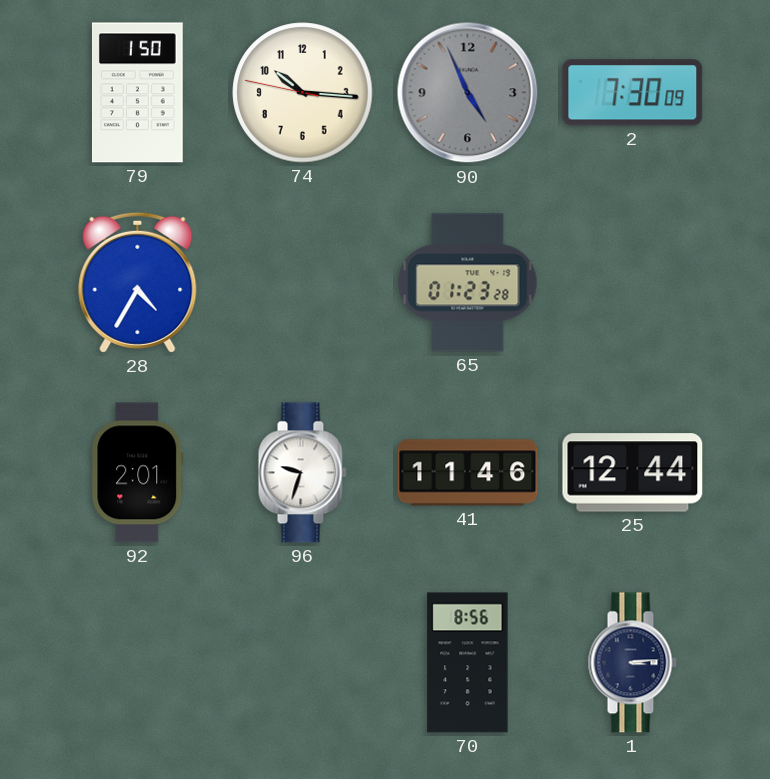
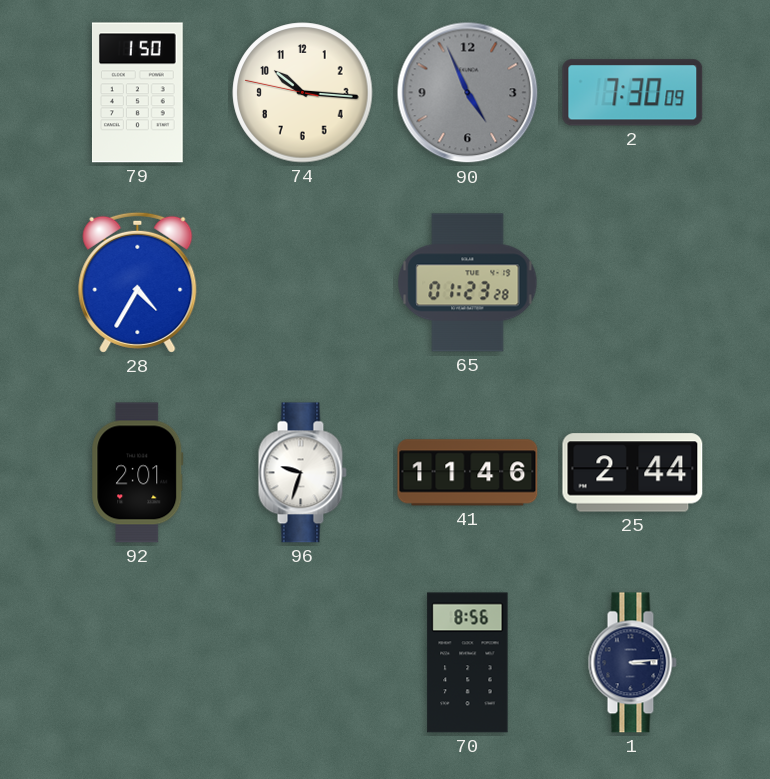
25: 12:44 -> 2:44
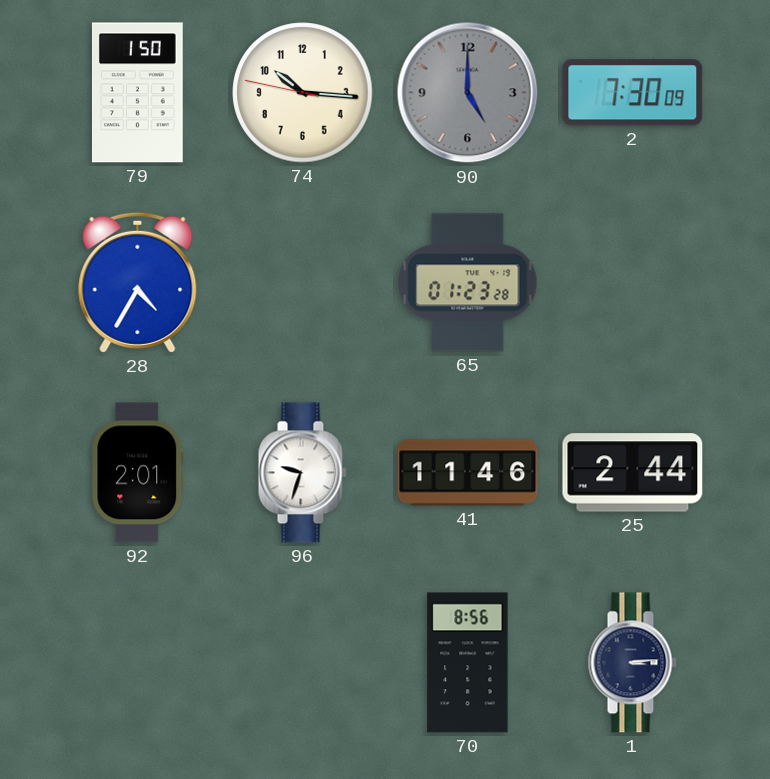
90: 4:56 -> 5:00
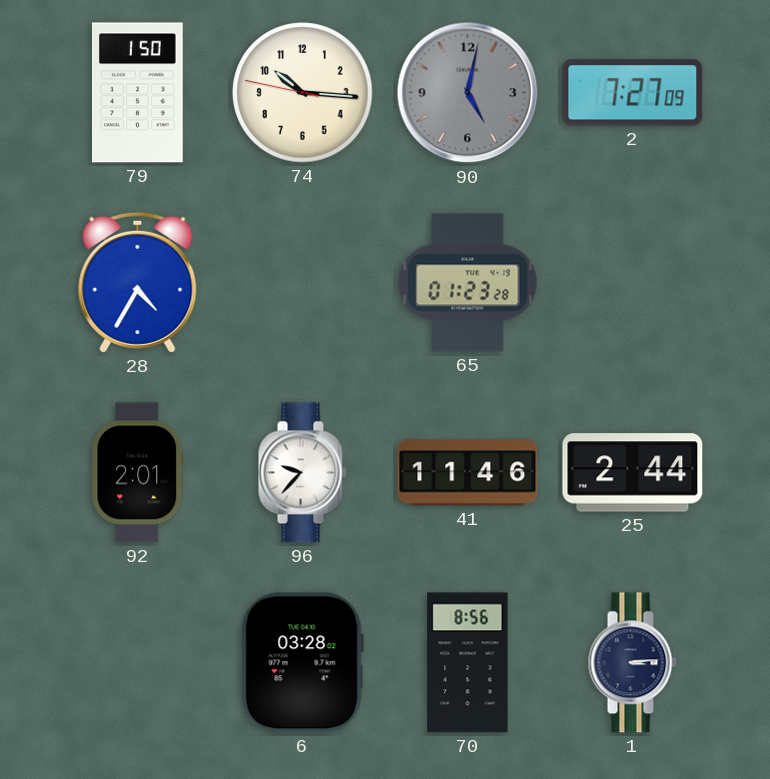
90: 5:00 -> 5:02
2: 7:30 -> 7:27
96: 9:33 -> 9:37
6: none -> 03:28
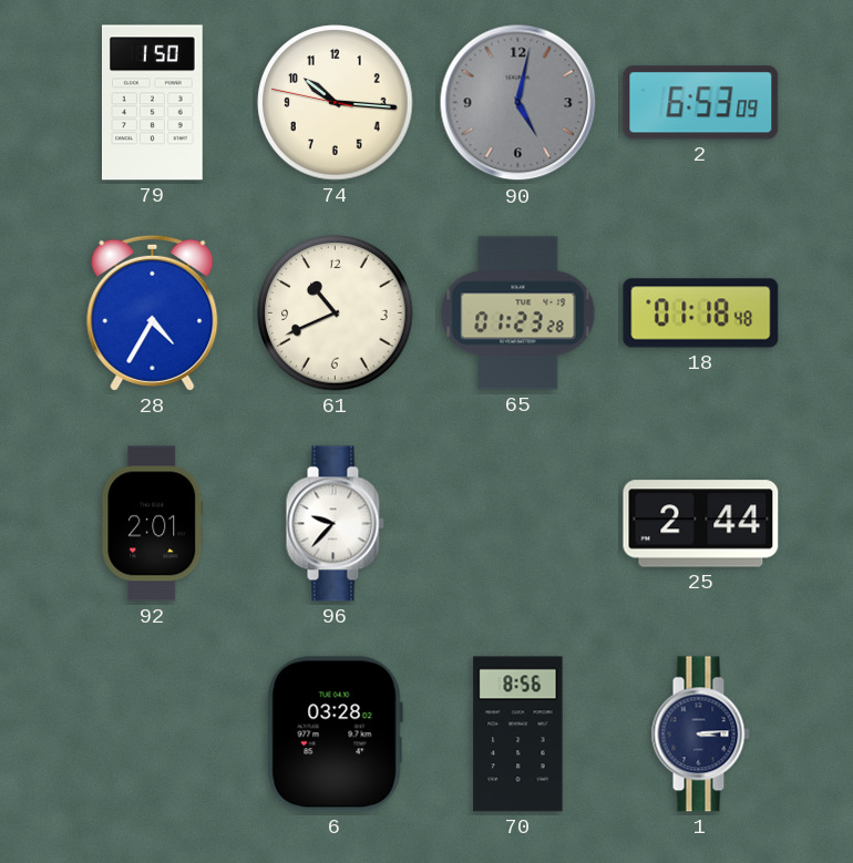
2: 7:27 -> 6:53
61: none -> 10:41
18: none -> 01:18
41: 11:46 -> none
